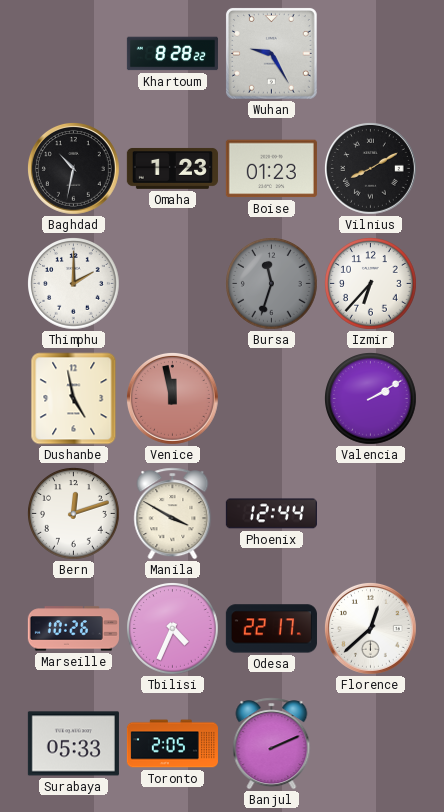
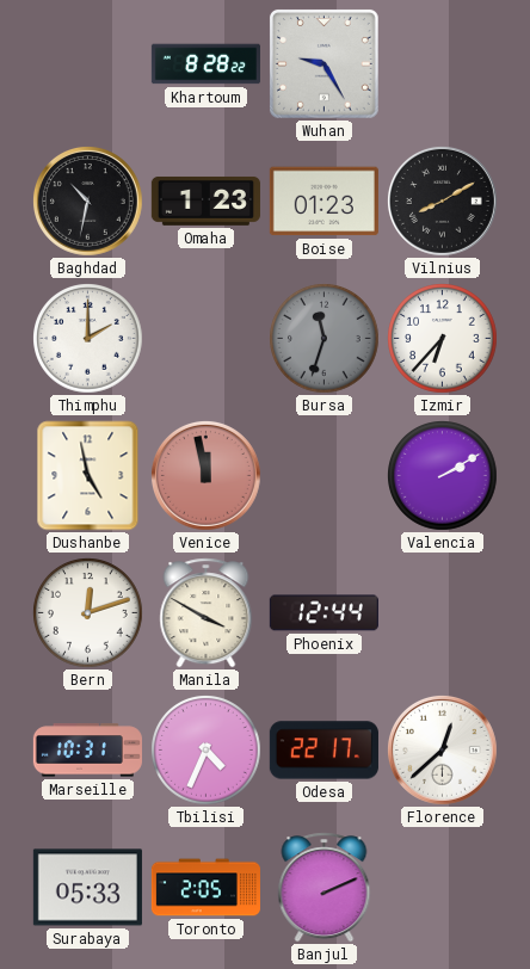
Marseille: 10:26 -> 10:31
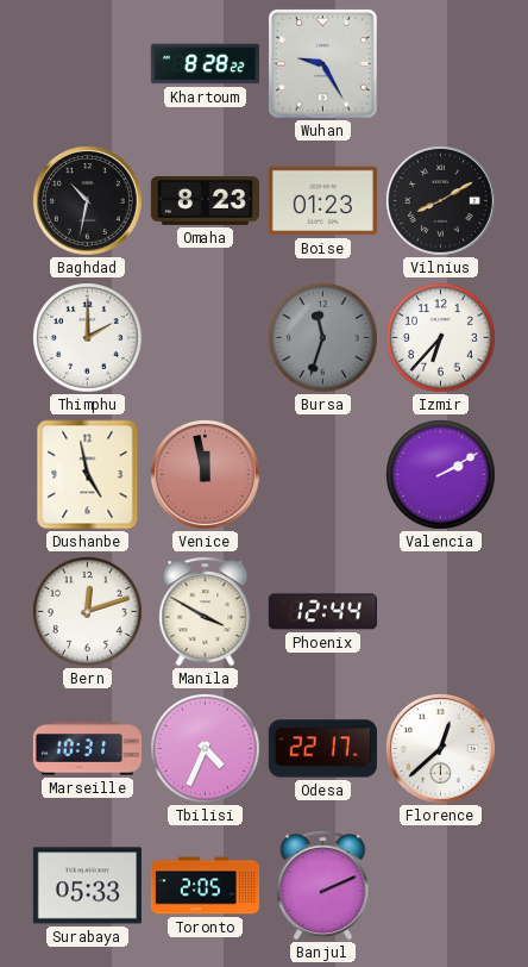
Omaha: 1:23 -> 8:23
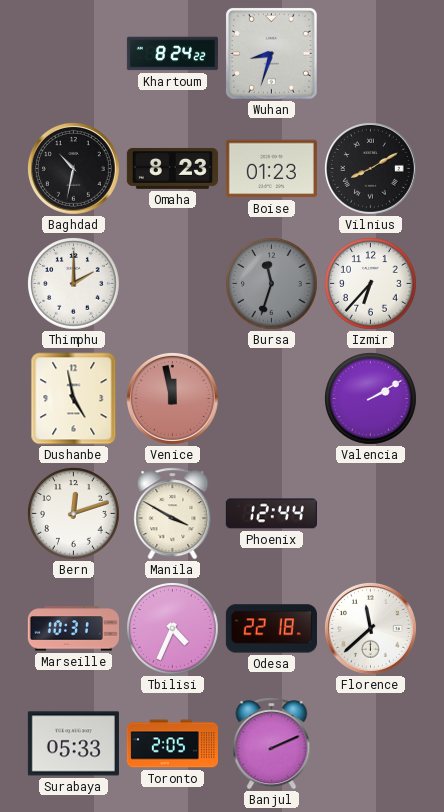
Khartoum: 8:28 -> 8:24
Wuhan: 9:25 -> 8:33
Odesa: 22:17 -> 22:18
Florence: 12:38 -> 11:38
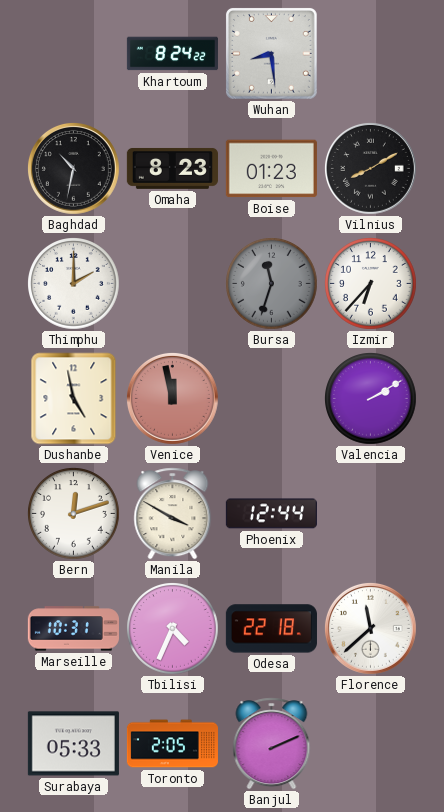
Wuhan: 8:33 -> 8:29
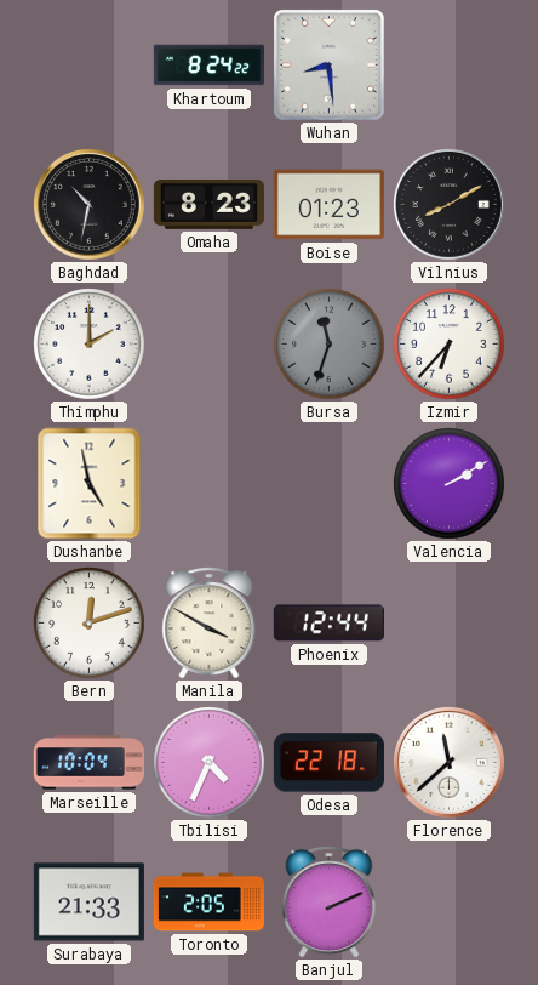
Venice: 11:58 -> none
Marseille: 10:31 -> 10:04
Surabaya: 05:33 -> 21:33
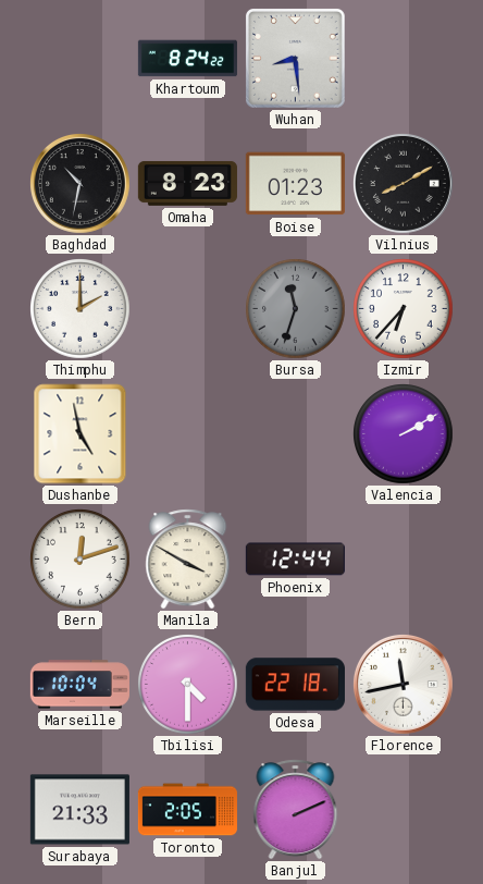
Tbilisi: 4:34 -> 4:30
Florence: 11:38 -> 11:43
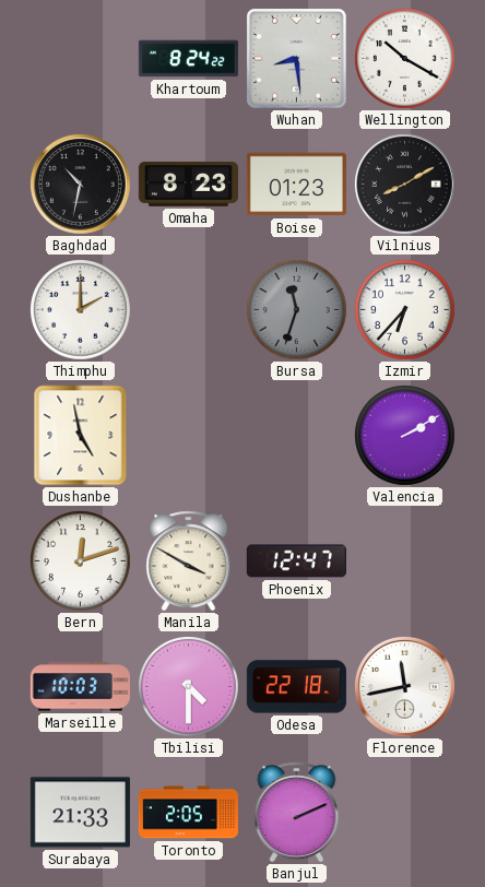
Wellington: none -> 10:20
Phoenix: 12:44 -> 12:47
Marseille: 10:04 -> 10:03
